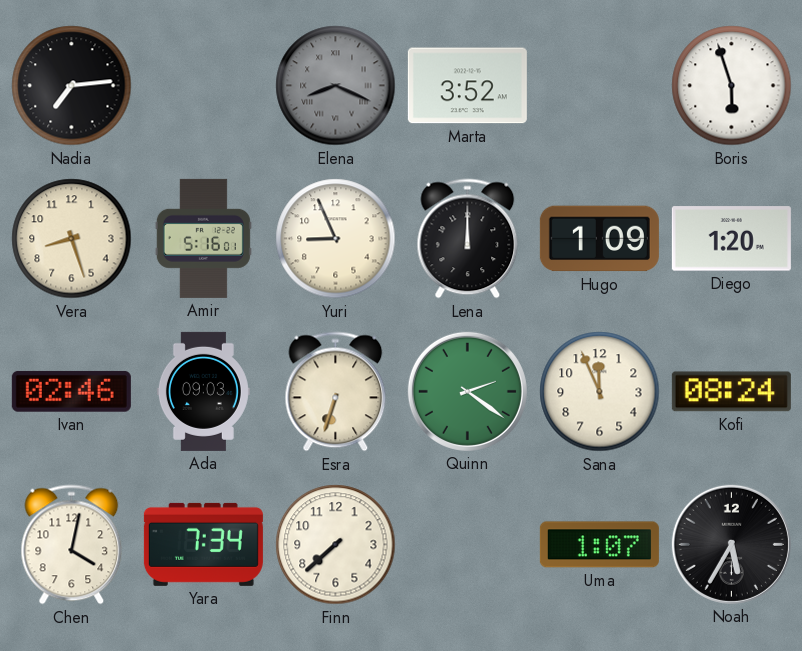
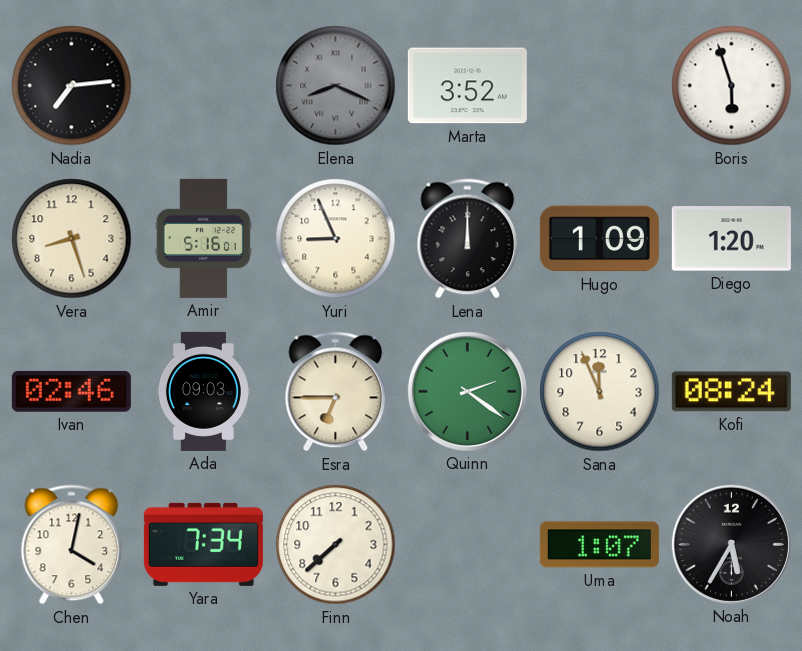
Esra: 6:33 -> 6:45
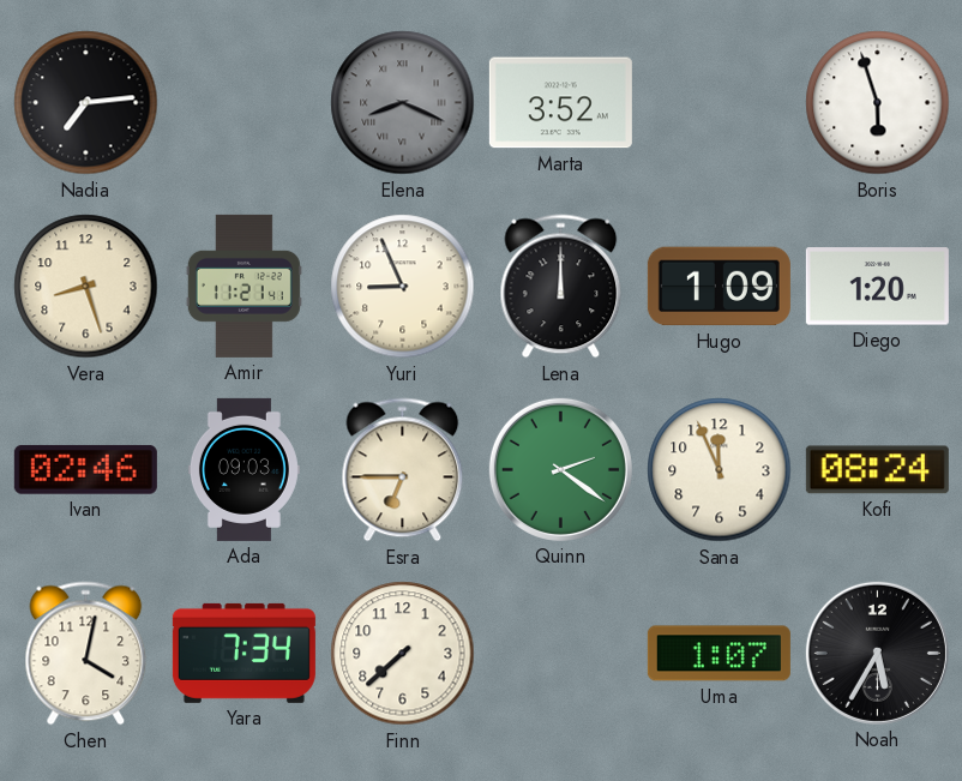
Amir: 5:16 -> 11:21
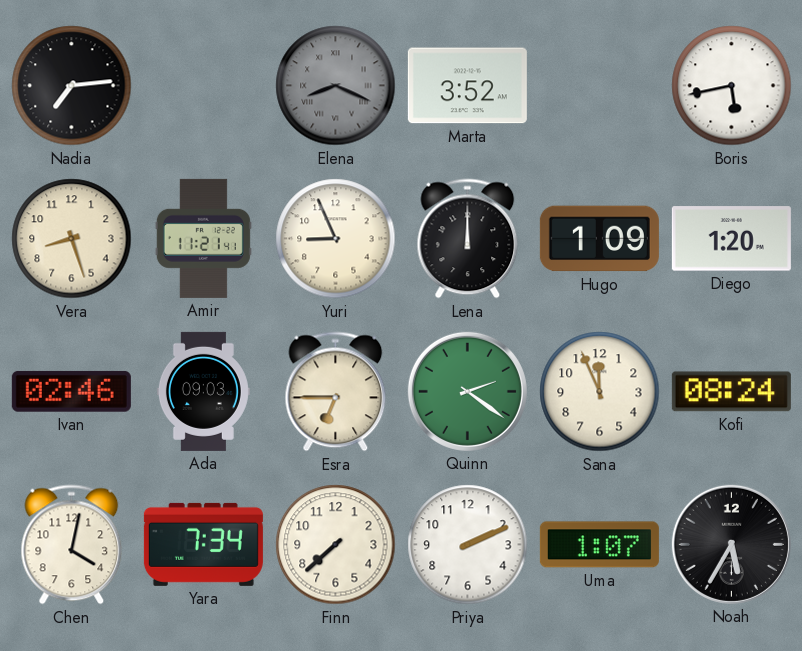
Boris: 5:57 -> 5:43
Priya: none -> 2:11
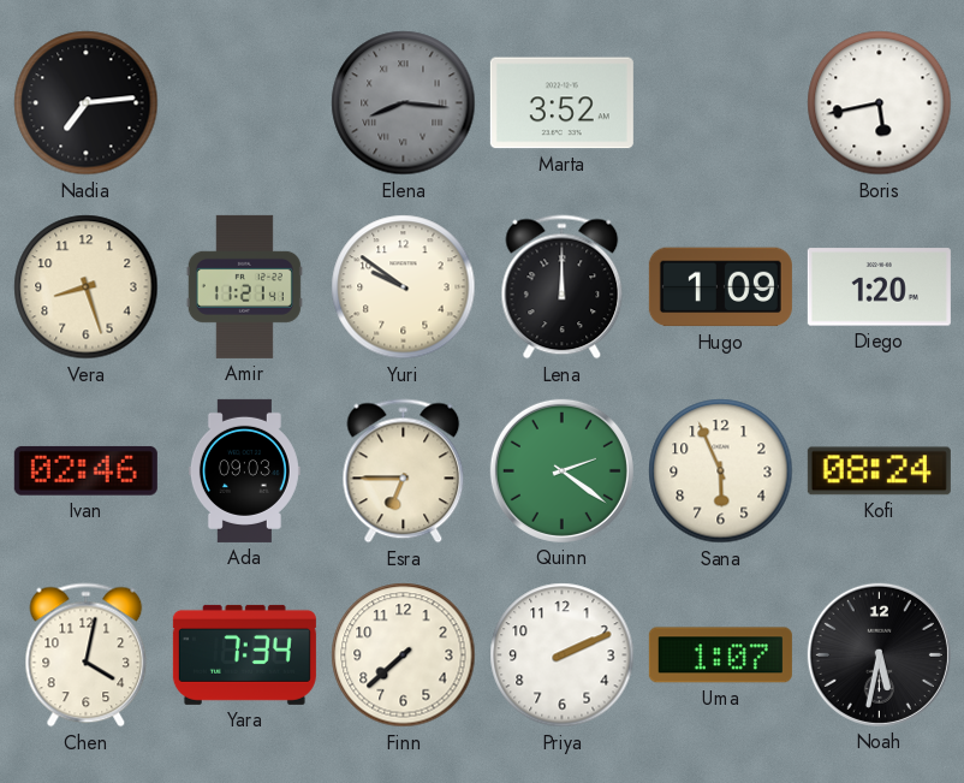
Elena: 8:19 -> 8:16
Yuri: 8:56 -> 9:51
Sana: 11:56 -> 5:56
Noah: 5:35 -> 5:32
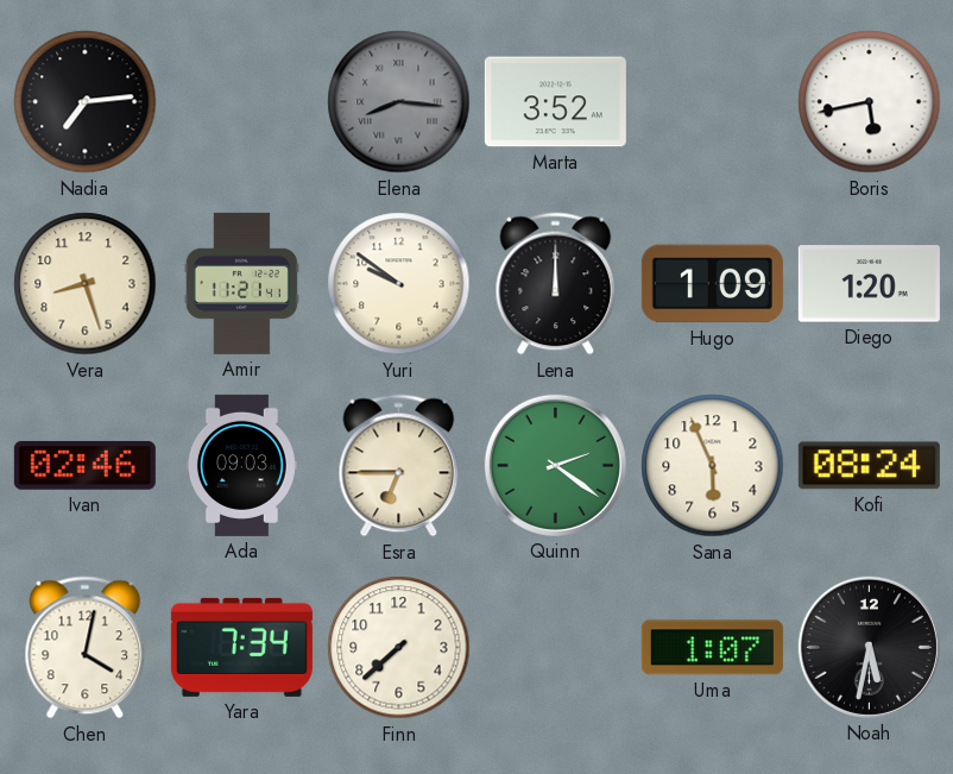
Priya: 2:11 -> none
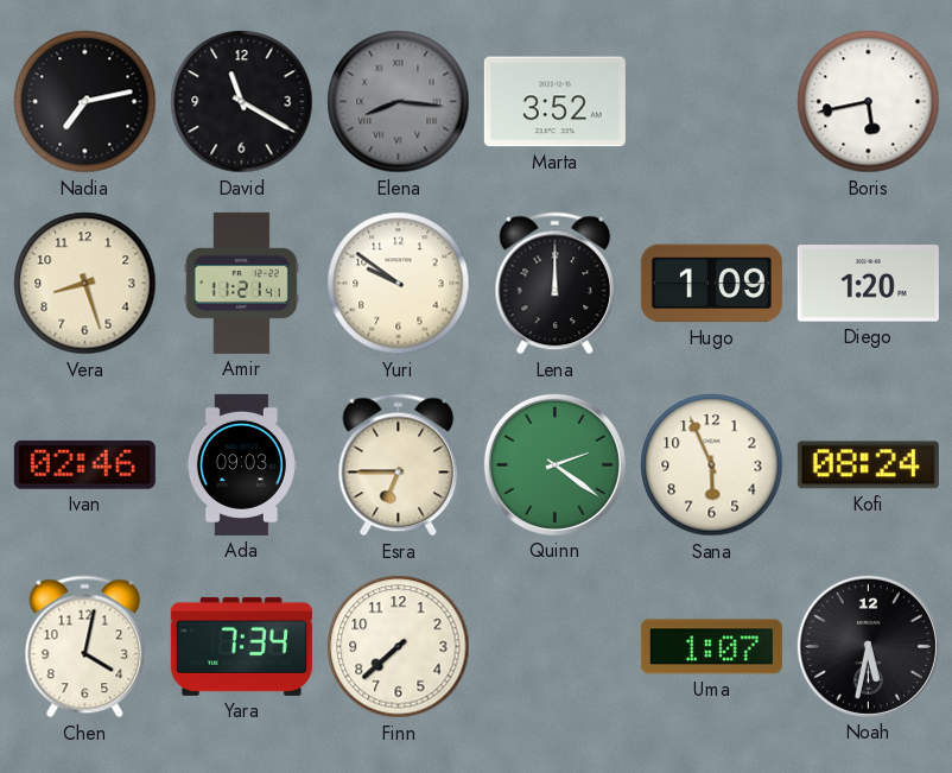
Nadia: 7:14 -> 7:13
David: none -> 11:20
